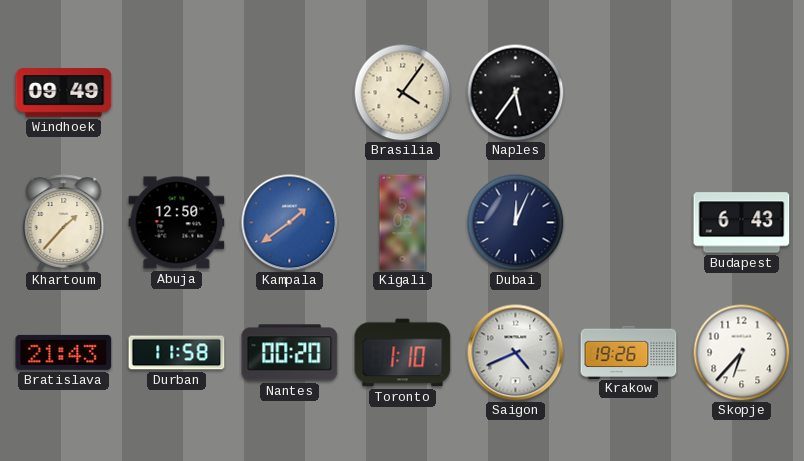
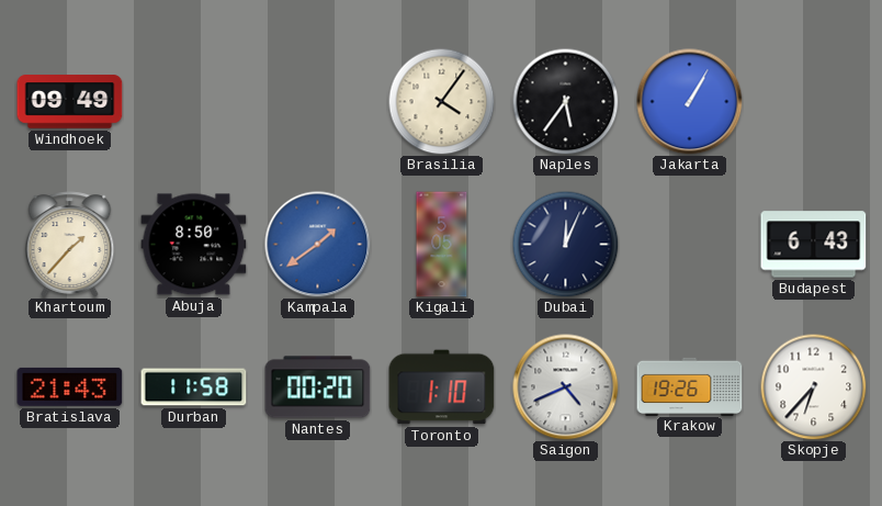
Jakarta: none -> 1:05
Abuja: 12:50 -> 8:50
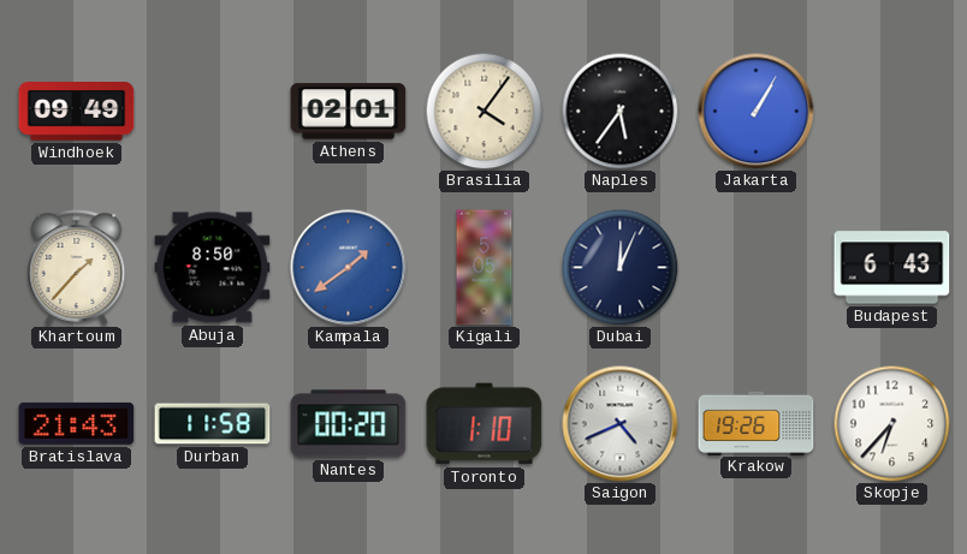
Athens: none -> 02:01
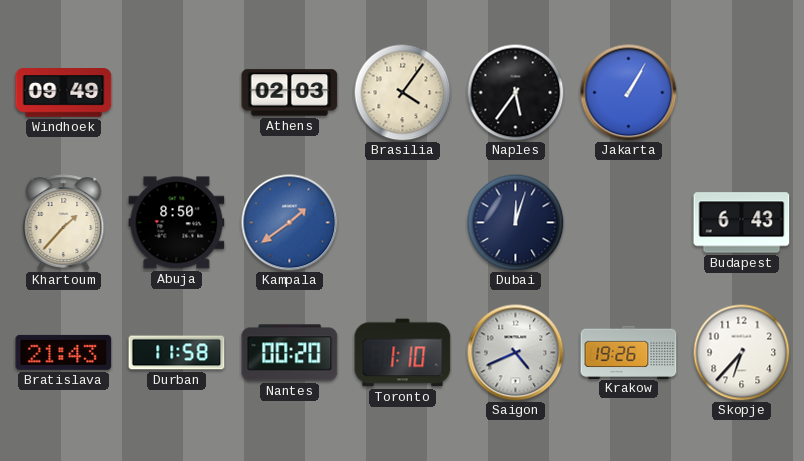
Athens: 02:01 -> 02:03
Kigali: 5:05 -> none
Dubai: 12:04 -> 12:03
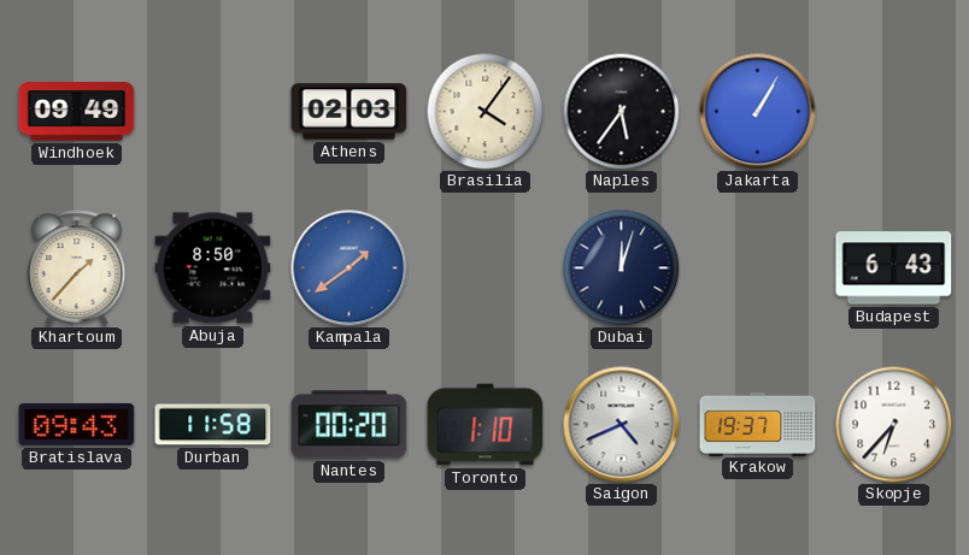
Bratislava: 21:43 -> 09:43
Krakow: 19:26 -> 19:37
